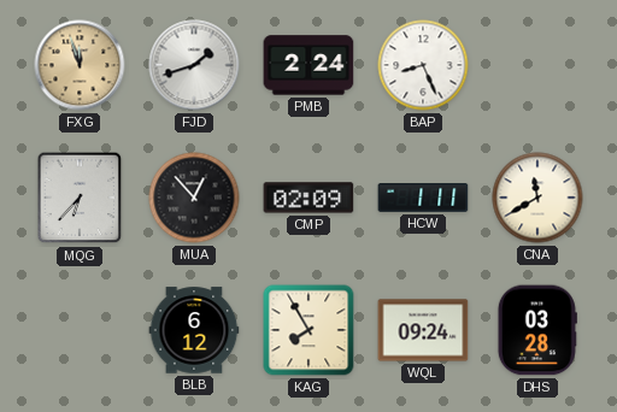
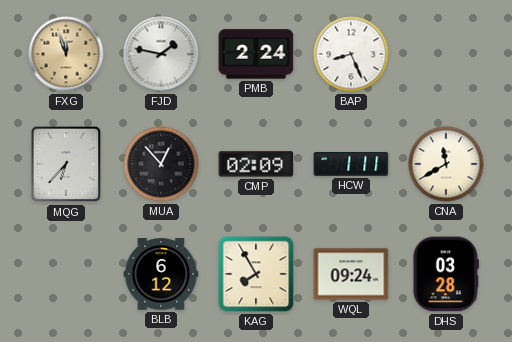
FJD: 1:42 -> 1:47
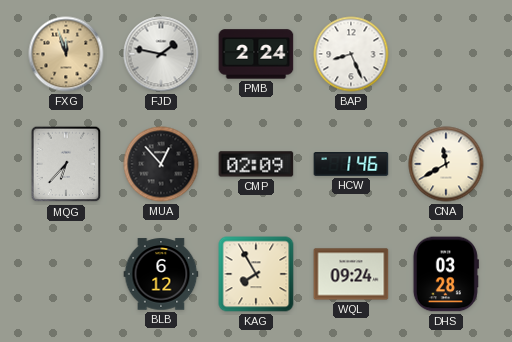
HCW: 1:11 -> 1:46
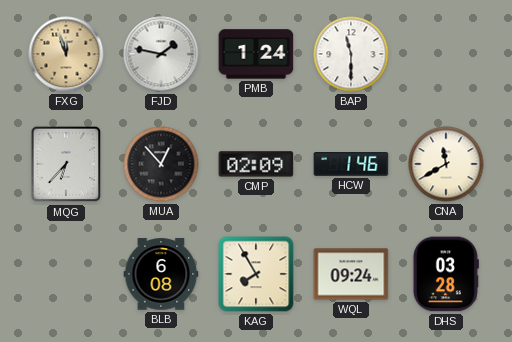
PMB: 2:24 -> 1:24
BAP: 8:26 -> 11:30
BLB: 6:12 -> 6:08
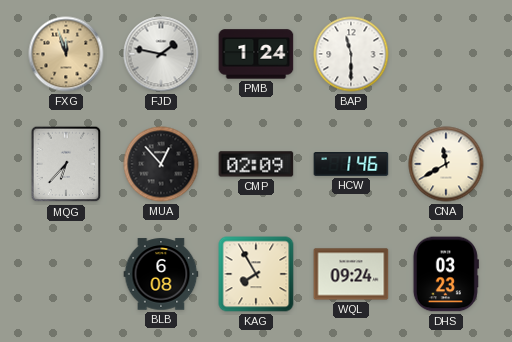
DHS: 03:28 -> 03:23
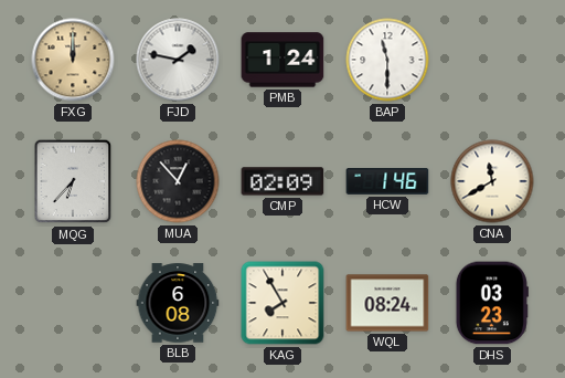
FXG: 11:57 -> 12:00
WQL: 09:24 -> 08:24
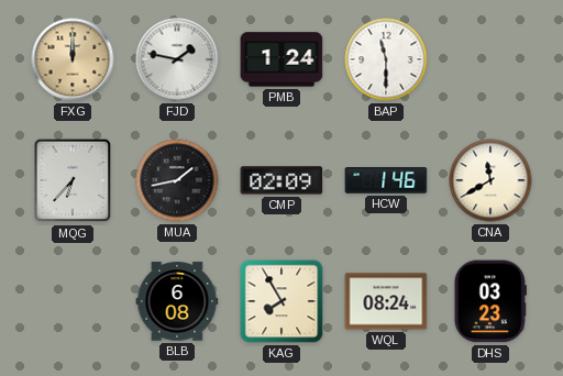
MUA: 12:53 -> 1:43
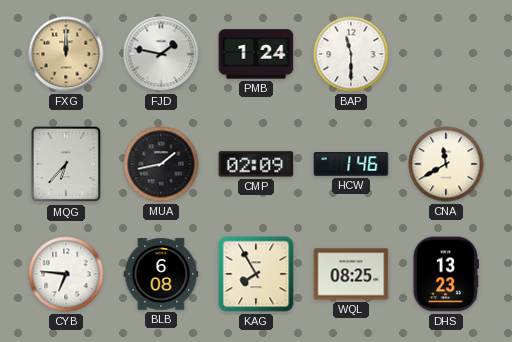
CYB: none -> 6:46
WQL: 08:24 -> 08:25
DHS: 03:23 -> 13:23
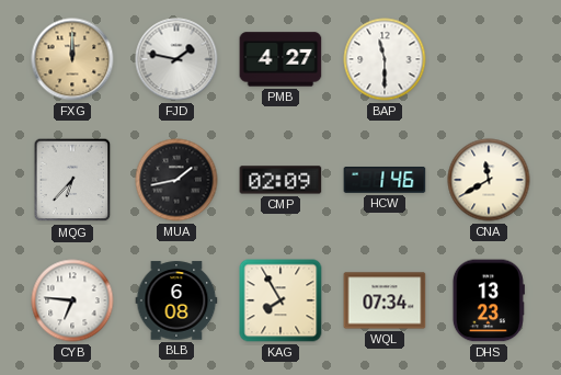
PMB: 1:24 -> 4:27
WQL: 08:25 -> 07:34
